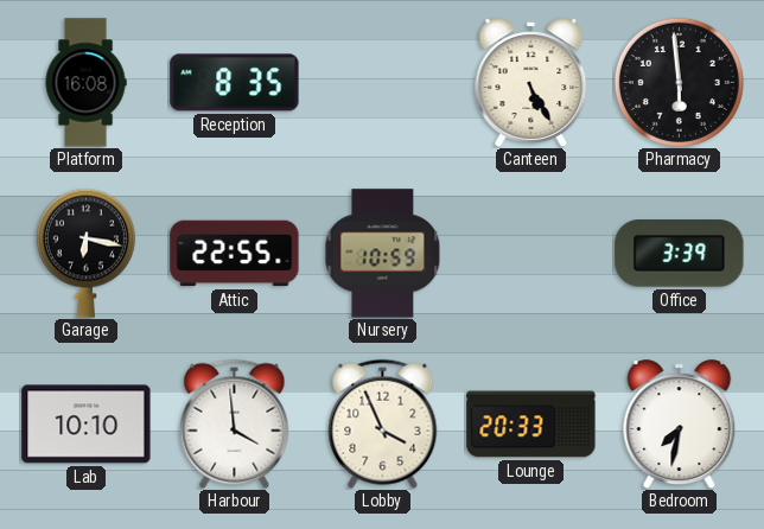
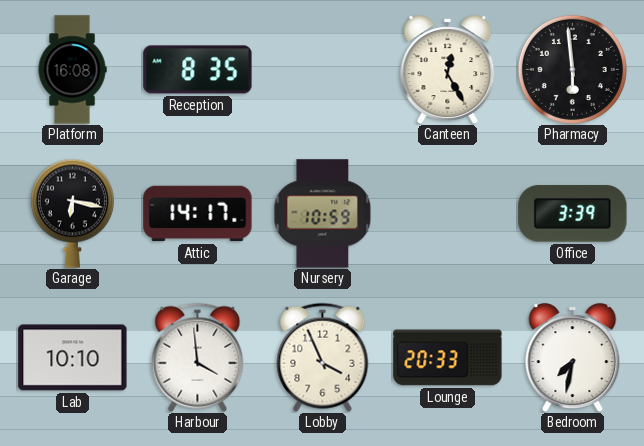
Canteen: 5:25 -> 12:25
Attic: 22:55 -> 14:17
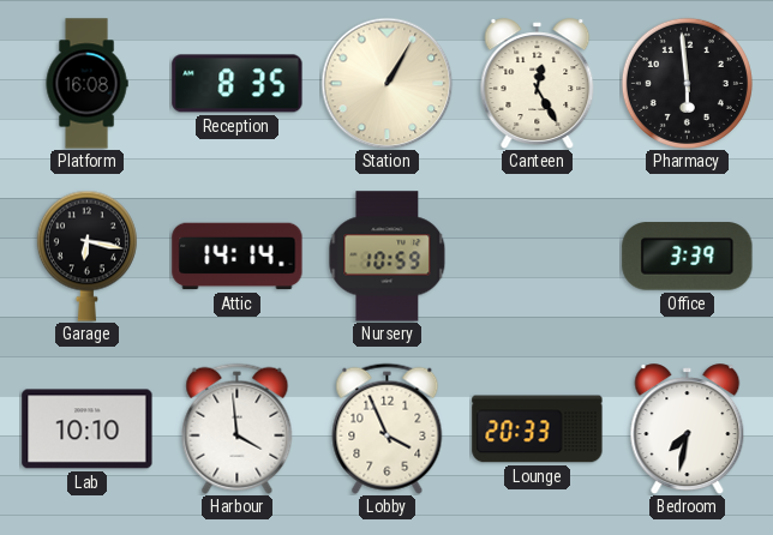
Station: none -> 1:05
Attic: 14:17 -> 14:14
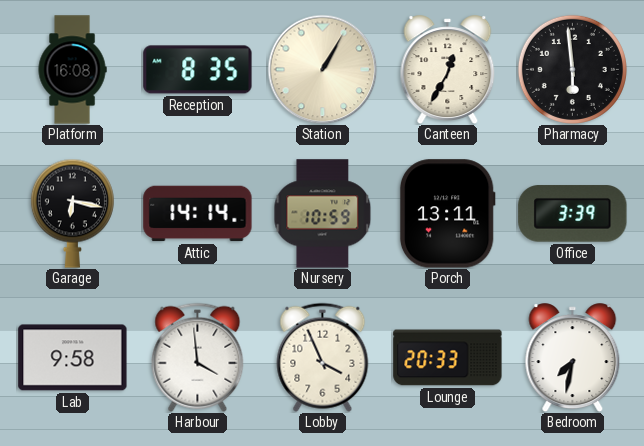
Canteen: 12:25 -> 12:35
Porch: none -> 13:11
Lab: 10:10 -> 9:58
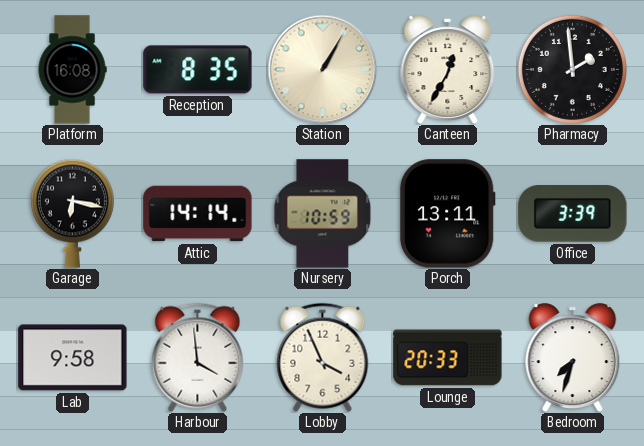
Pharmacy: 5:59 -> 1:59
Bedroom: 7:32 -> 7:33
